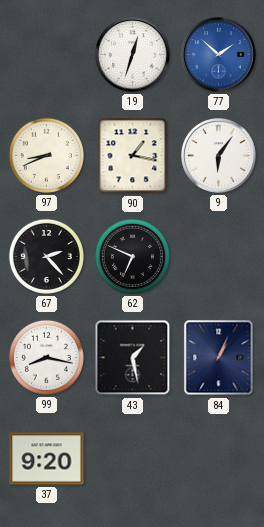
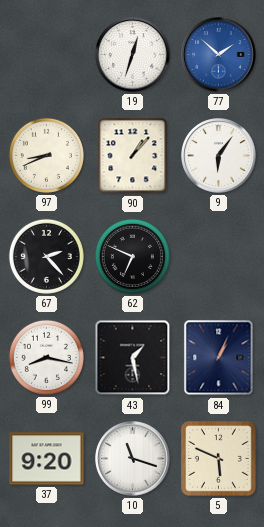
90: 1:17 -> 1:07
10: none -> 11:18
5: none -> 5:49
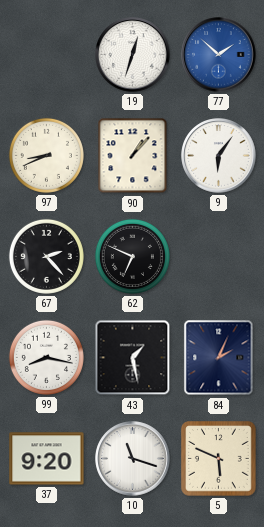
84: 1:04 -> 2:04
